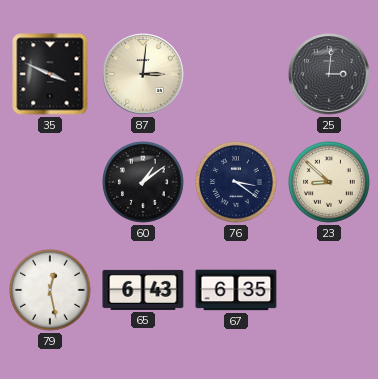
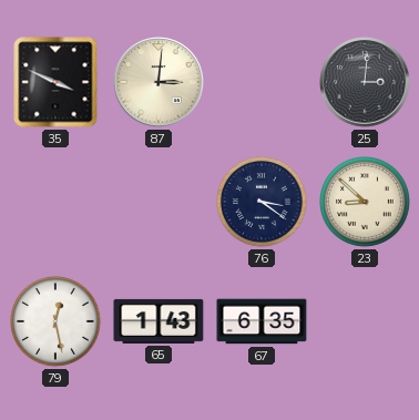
60: 1:09 -> none
65: 6:43 -> 1:43
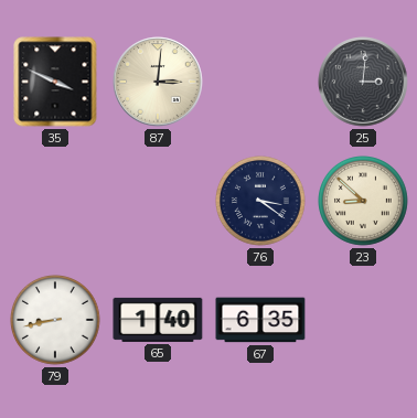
79: 12:28 -> 8:43
65: 1:43 -> 1:40
